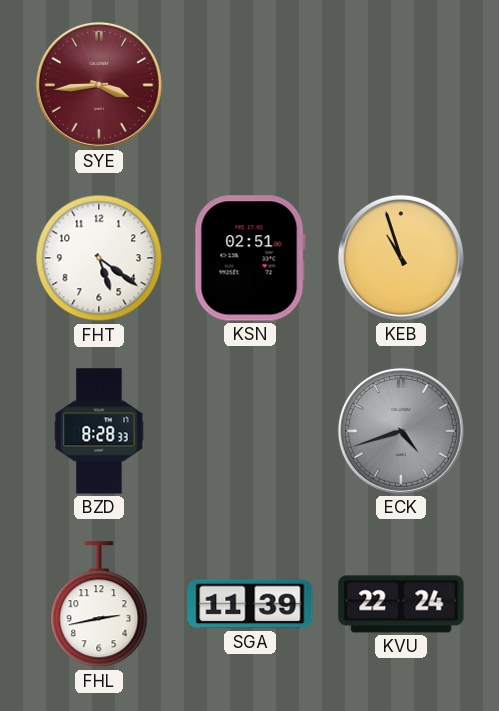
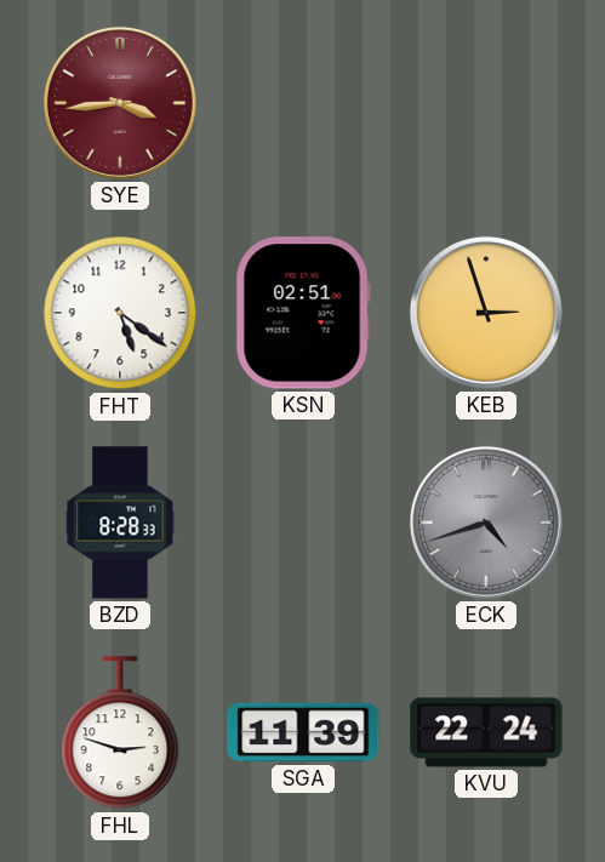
KEB: 10:57 -> 2:57
FHL: 2:43 -> 2:48
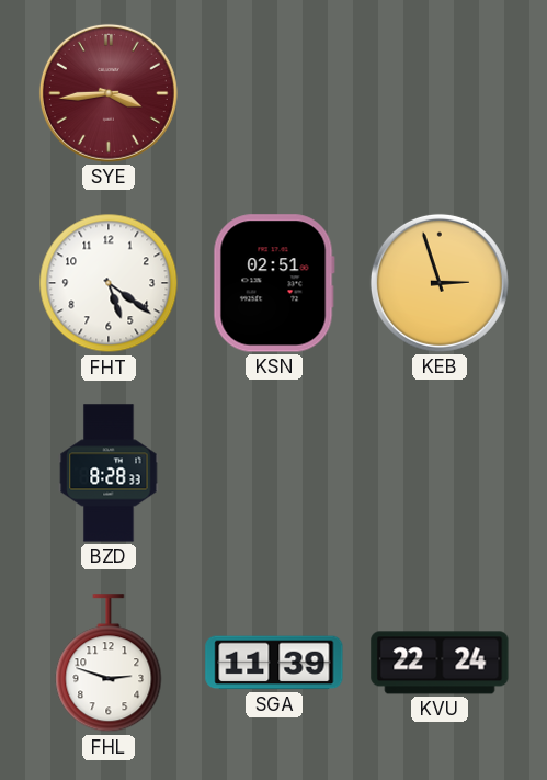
ECK: 4:42 -> none
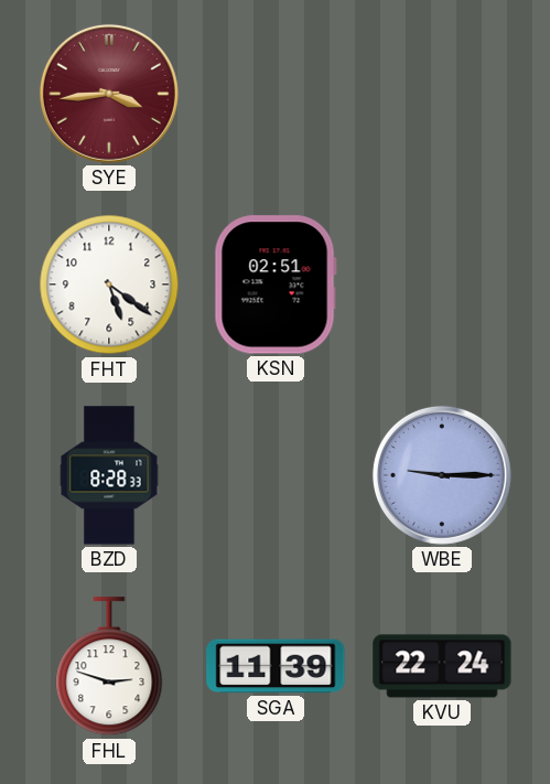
KEB: 2:57 -> none
WBE: none -> 9:15
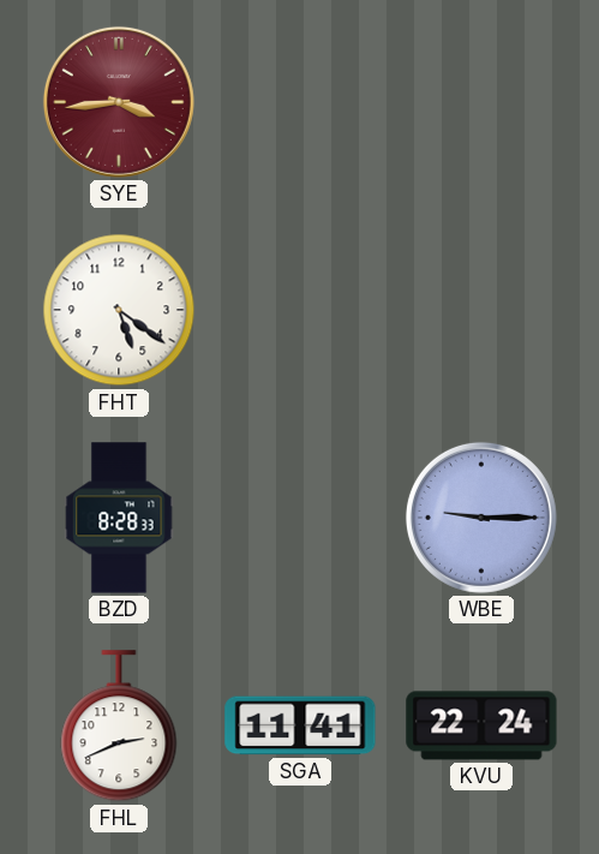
KSN: 02:51 -> none
FHL: 2:48 -> 2:41
SGA: 11:39 -> 11:41
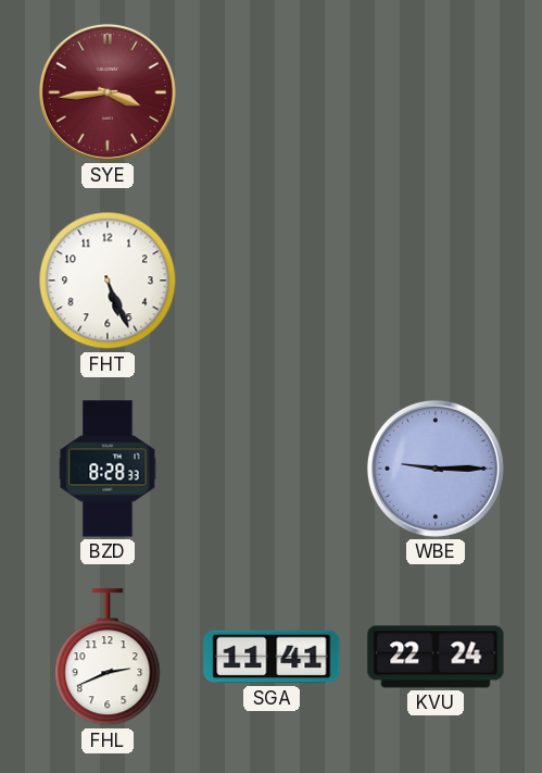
FHT: 5:21 -> 5:26
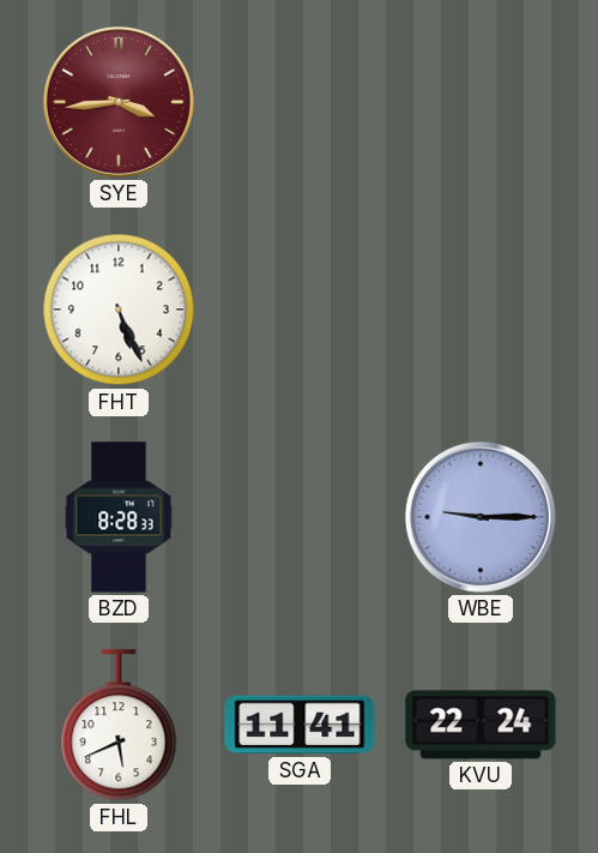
FHL: 2:41 -> 5:41
